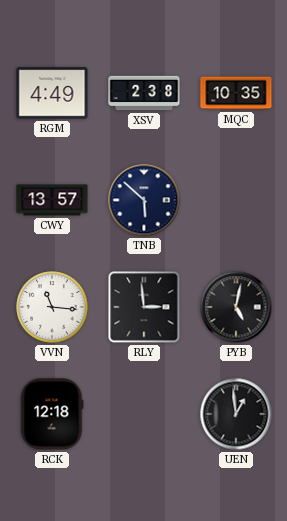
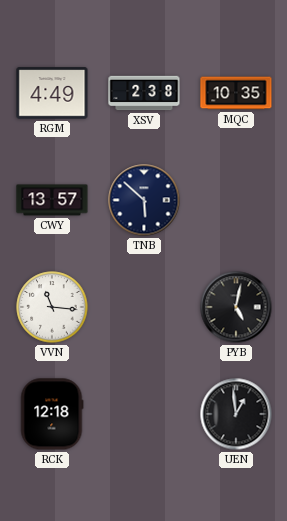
RLY: 2:59 -> none
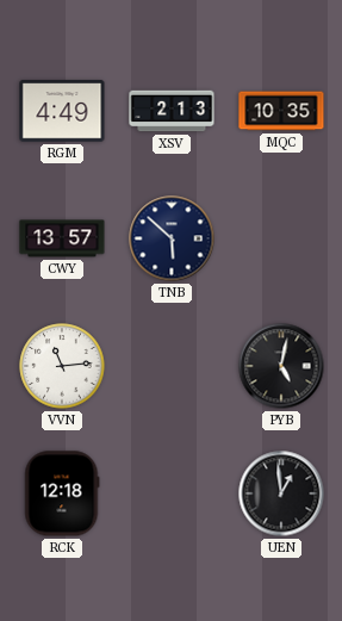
XSV: 2:38 -> 2:13
VVN: 11:16 -> 11:14
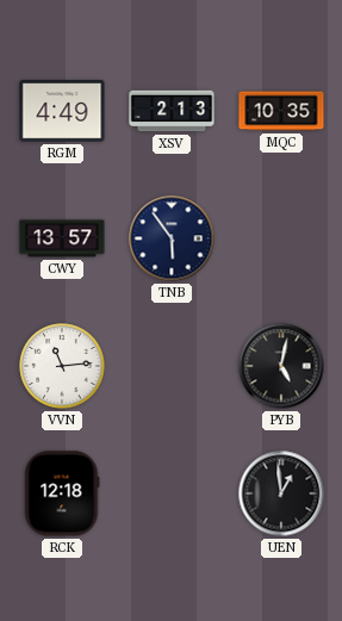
TNB: 5:52 -> 5:54
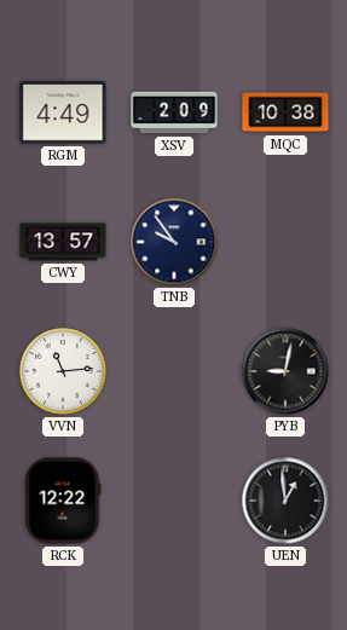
XSV: 2:13 -> 2:09
MQC: 10:35 -> 10:38
TNB: 5:54 -> 9:54
PYB: 5:02 -> 9:02
RCK: 12:18 -> 12:22
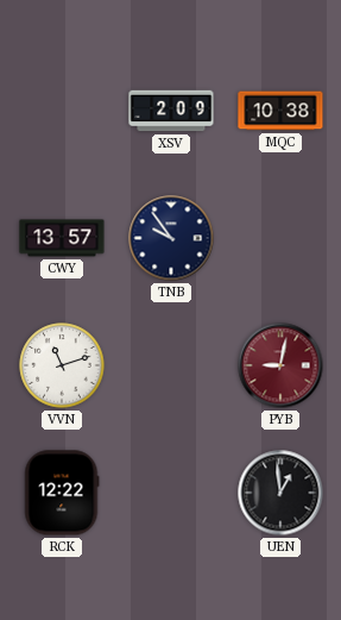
RGM: 4:49 -> none
VVN: 11:14 -> 11:12
PYB dial: black -> burgundy
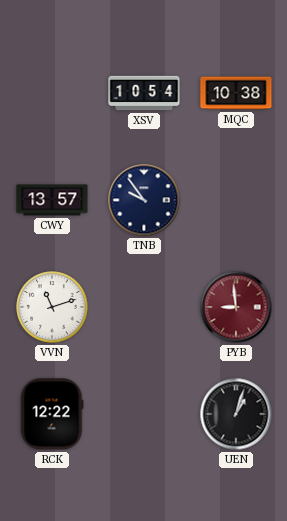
XSV: 2:09 -> 10:54
PYB: 9:02 -> 8:59
UEN: 12:59 -> 1:03
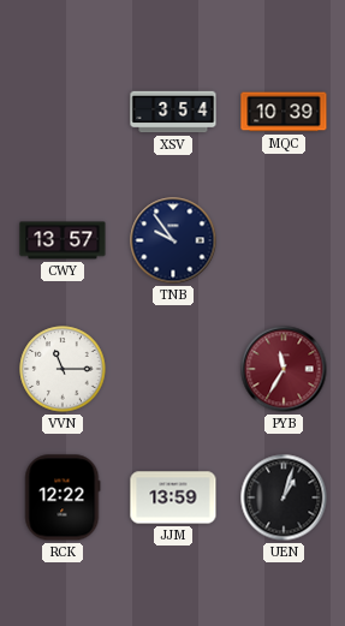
XSV: 10:54 -> 3:54
MQC: 10:38 -> 10:39
VVN: 11:12 -> 11:15
PYB: 8:59 -> 11:35
JJM: none -> 13:59
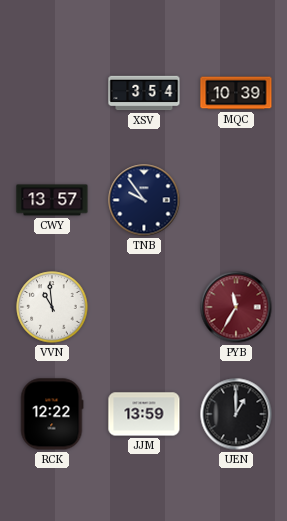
VVN: 11:15 -> 10:59
UEN: 1:03 -> 1:00
